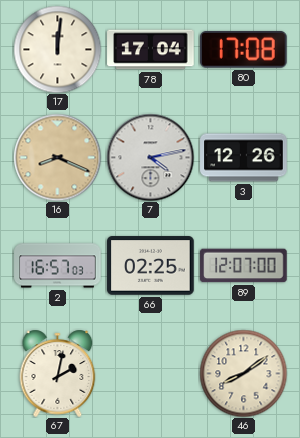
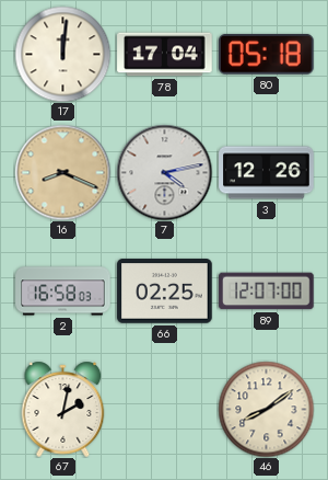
80: 17:08 -> 05:18
2: 16:57 -> 16:58
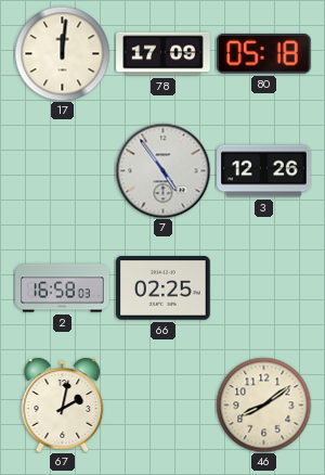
78: 17:04 -> 17:09
16: 8:19 -> none
7: 4:13 -> 4:54
89: 12:07 -> none
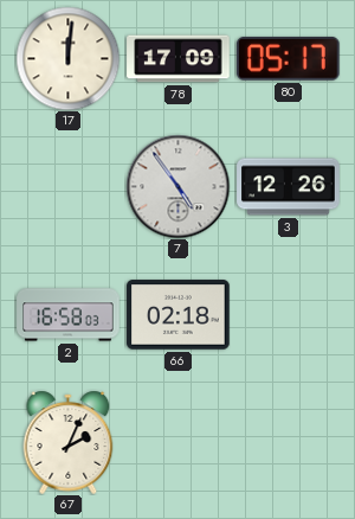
80: 05:18 -> 05:17
66: 02:25 -> 02:18
67: 2:02 -> 2:04
46: 8:09 -> none
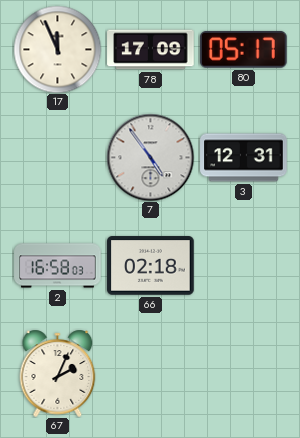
17: 12:01 -> 11:56
3: 12:26 -> 12:31
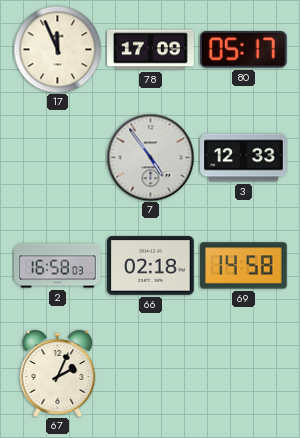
3: 12:31 -> 12:33
69: none -> 14:58
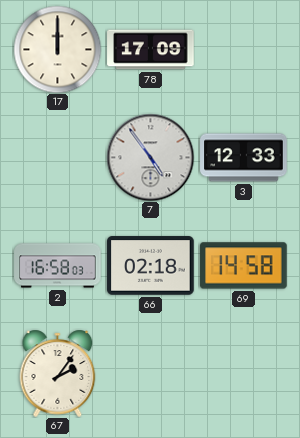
17: 11:56 -> 12:00
80: 05:17 -> none
67: 2:04 -> 2:06
